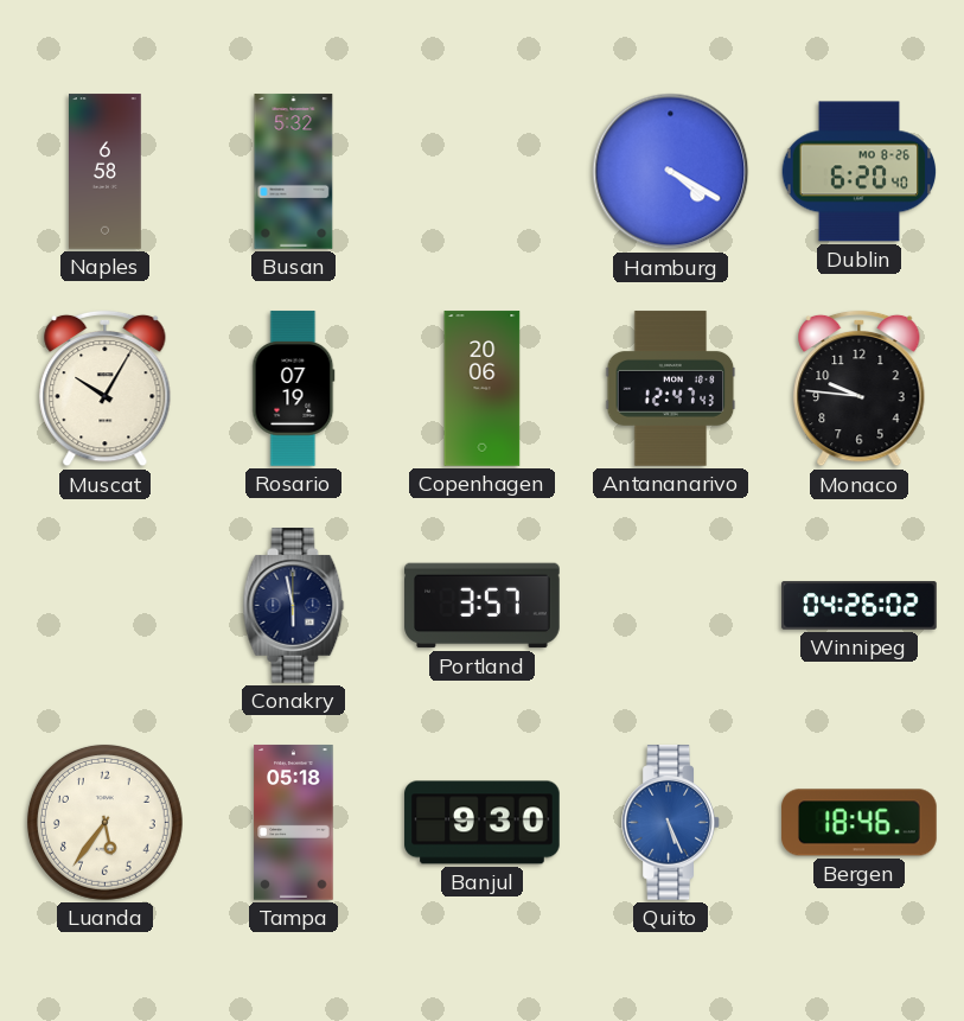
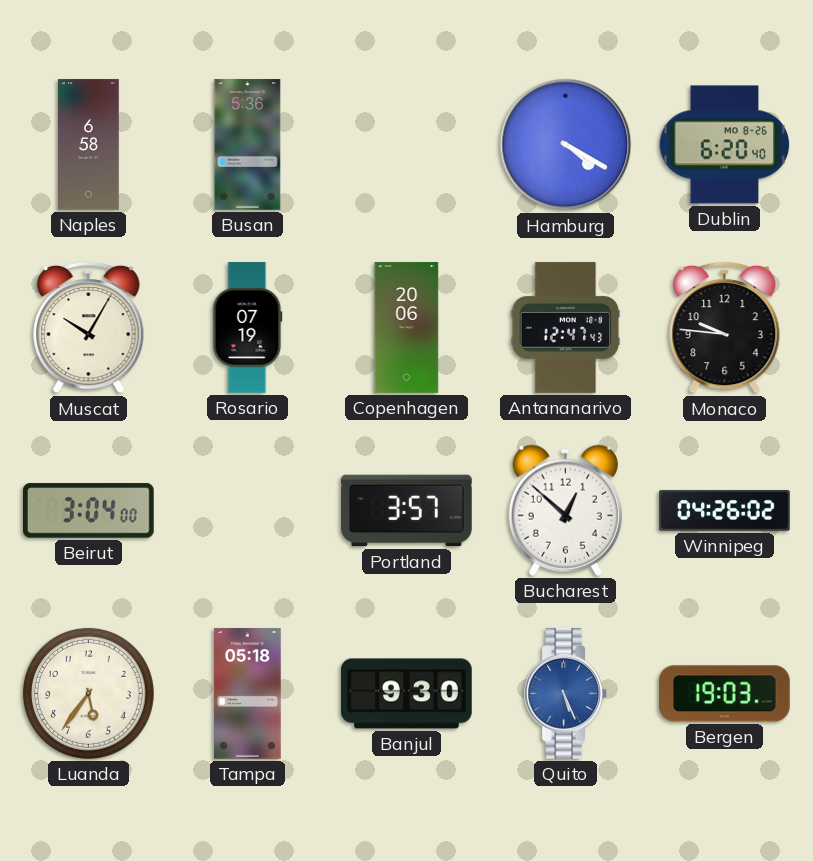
Busan: 5:32 -> 5:36
Beirut: none -> 3:04
Conakry: 5:58 -> none
Bucharest: none -> 12:52
Bergen: 18:46 -> 19:03
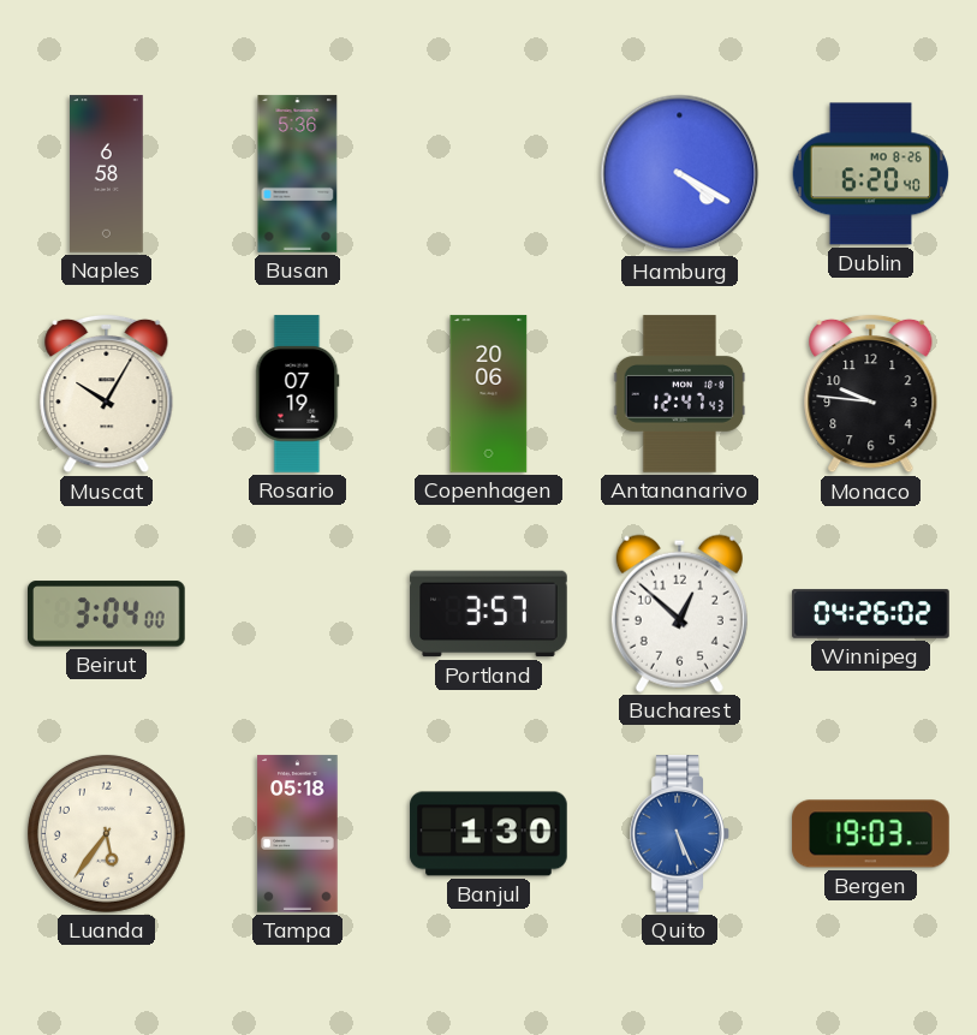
Banjul: 9:30 -> 1:30
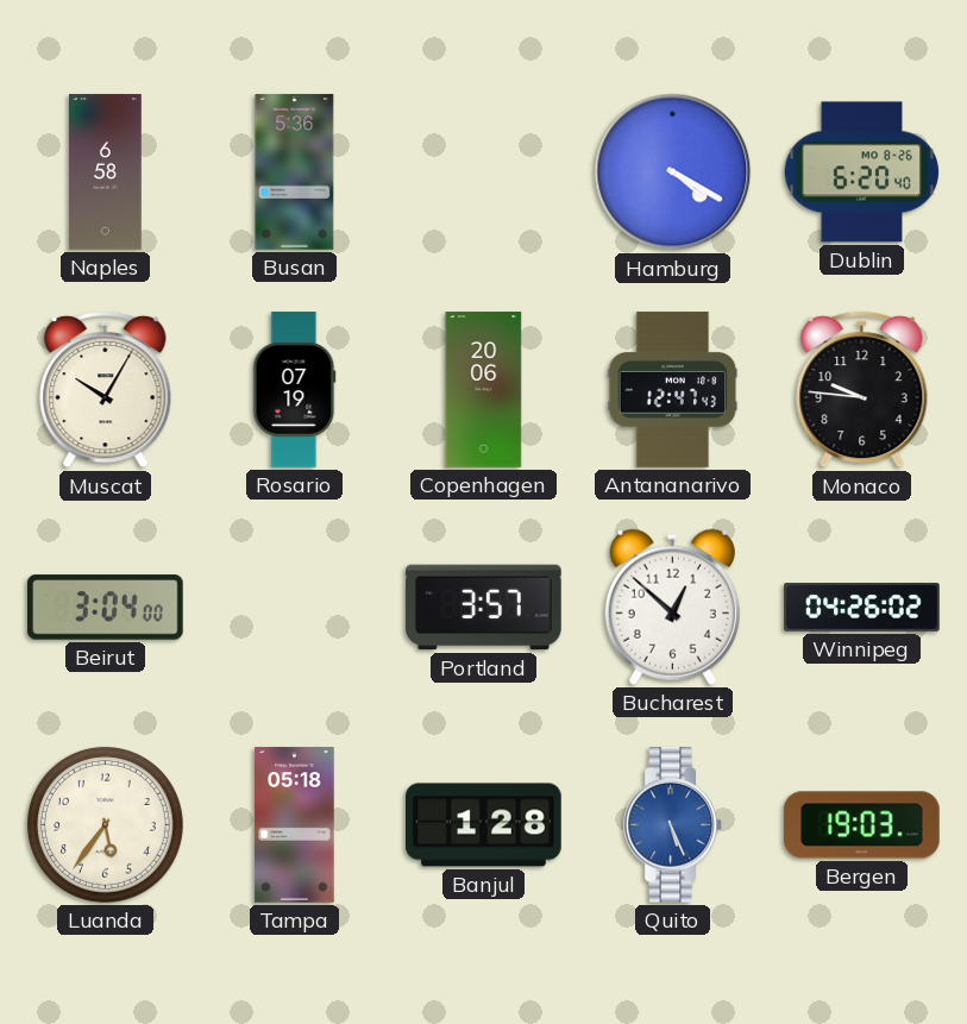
Banjul: 1:30 -> 1:28
